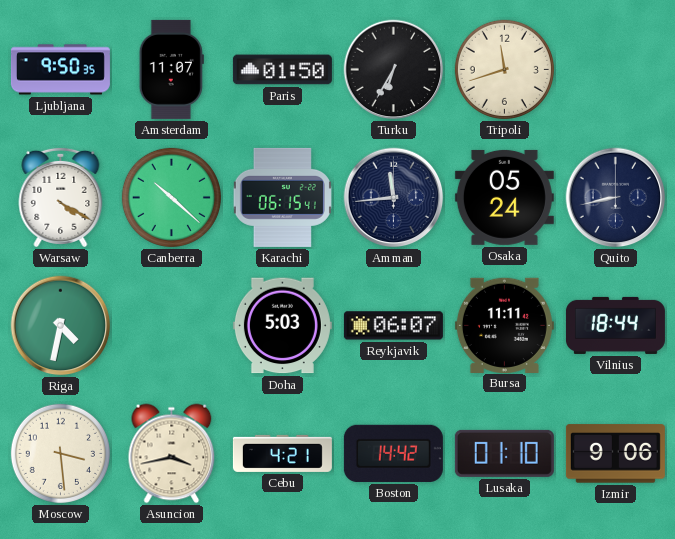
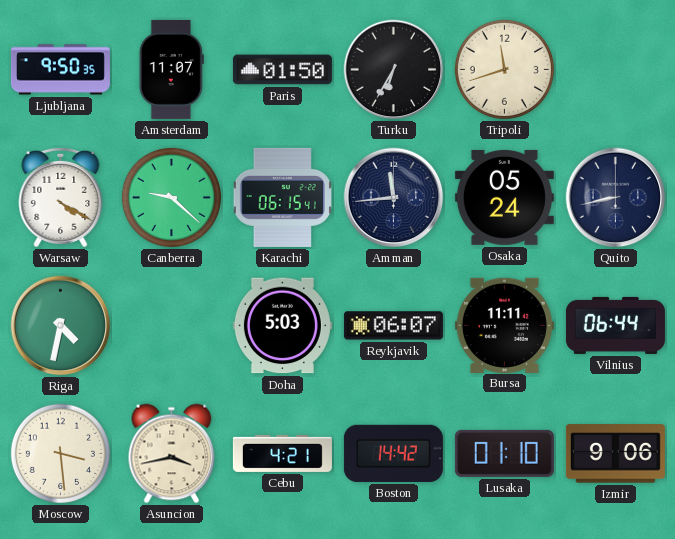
Canberra: 10:22 -> 9:22
Vilnius: 18:44 -> 06:44
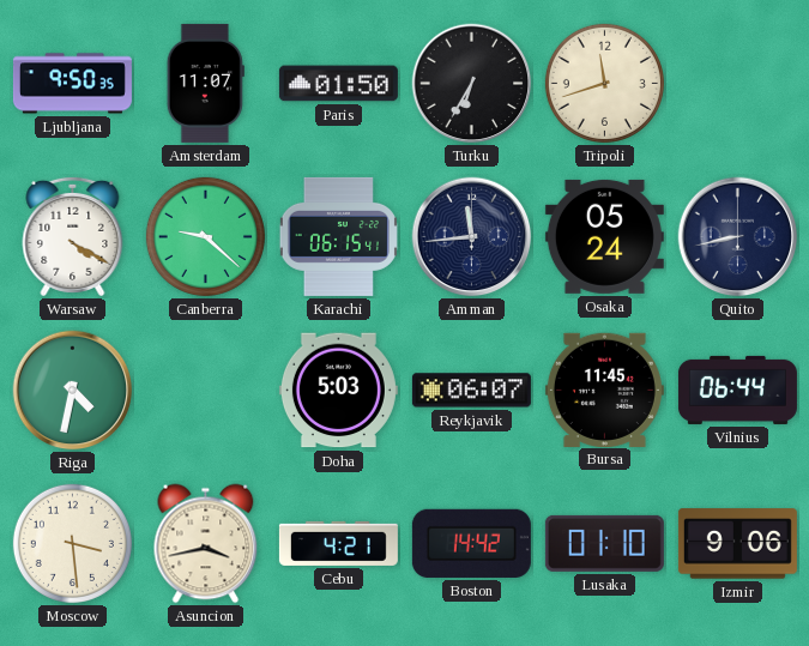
Bursa: 11:11 -> 11:45
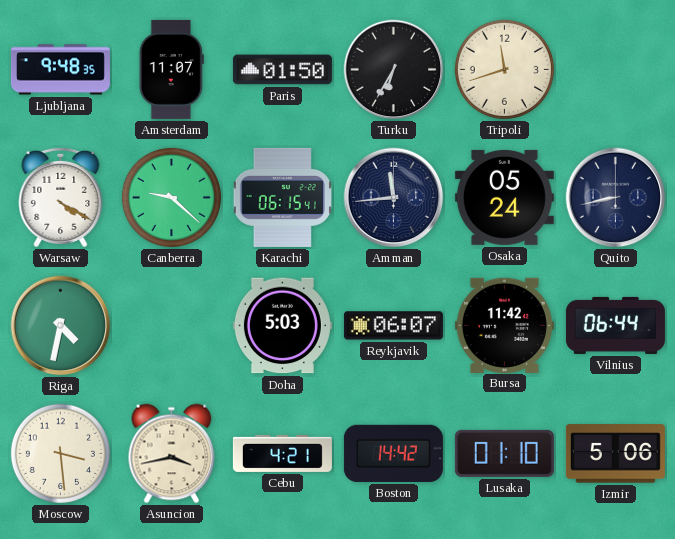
Ljubljana: 9:50 -> 9:48
Bursa: 11:45 -> 11:42
Izmir: 9:06 -> 5:06
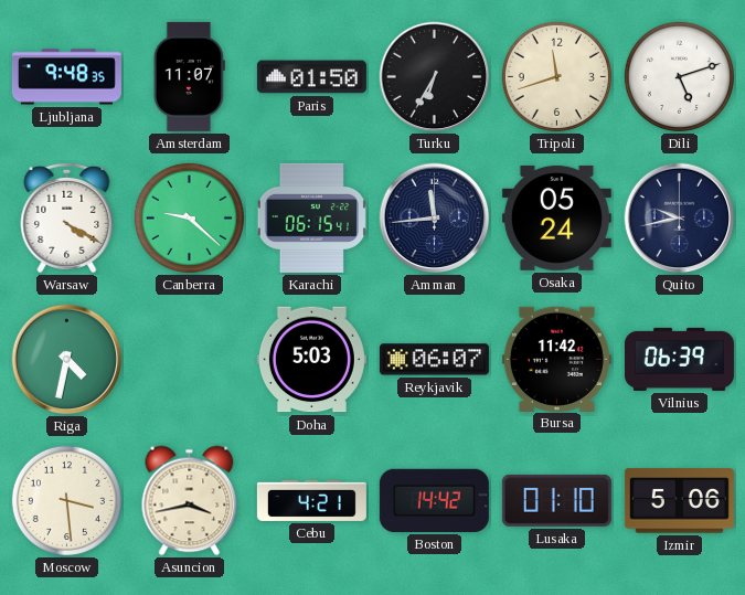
Dili: none -> 5:12
Quito: 8:43 -> 9:43
Vilnius: 06:44 -> 06:39
